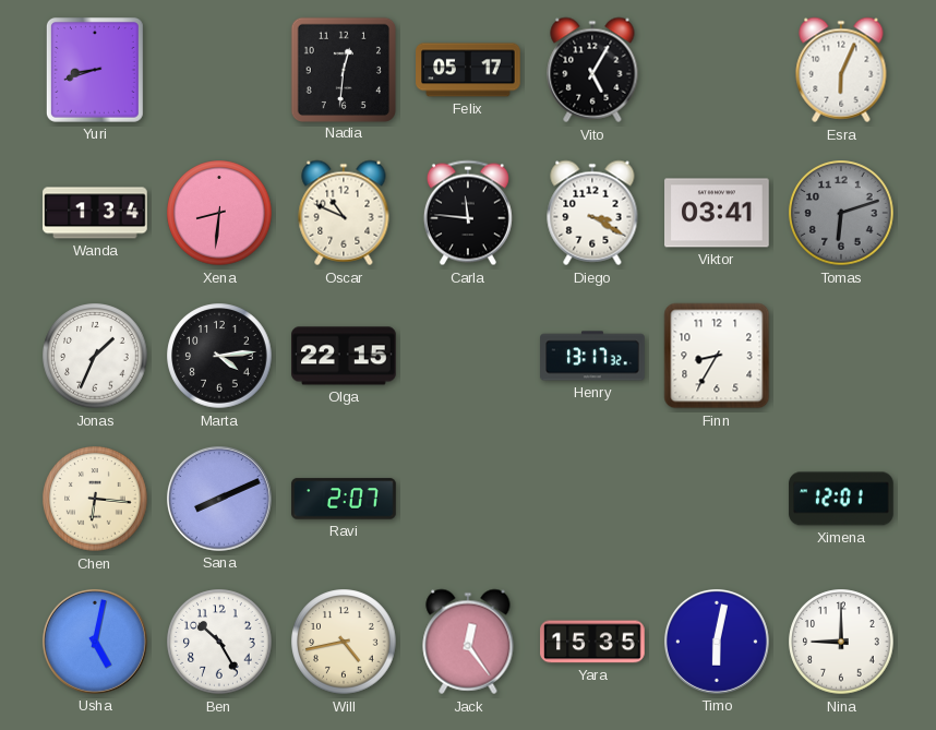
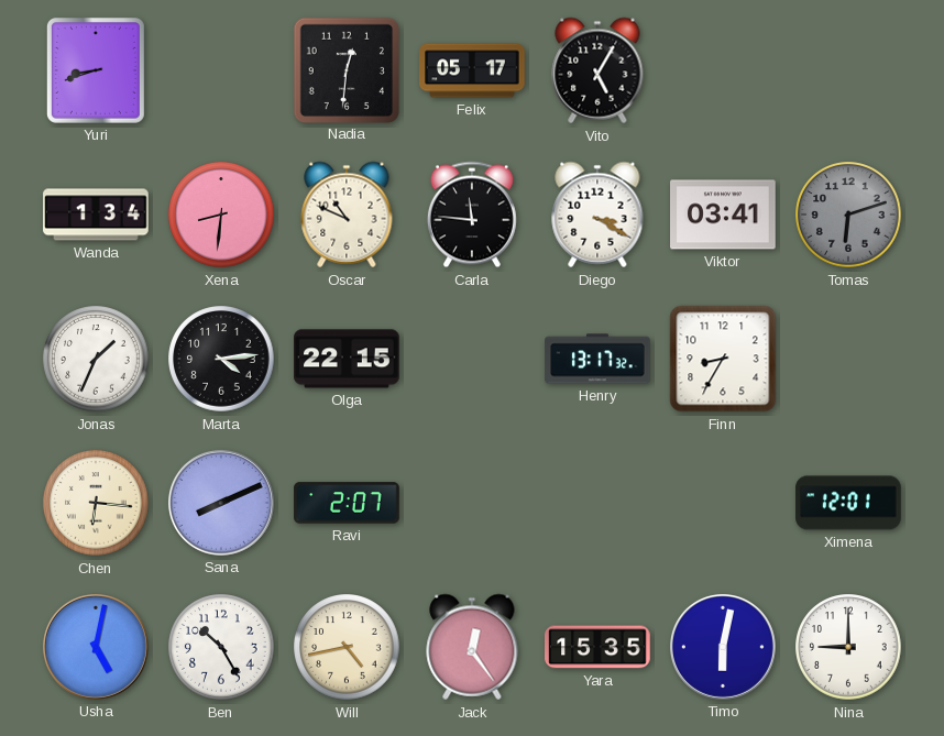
Esra: 6:04 -> none
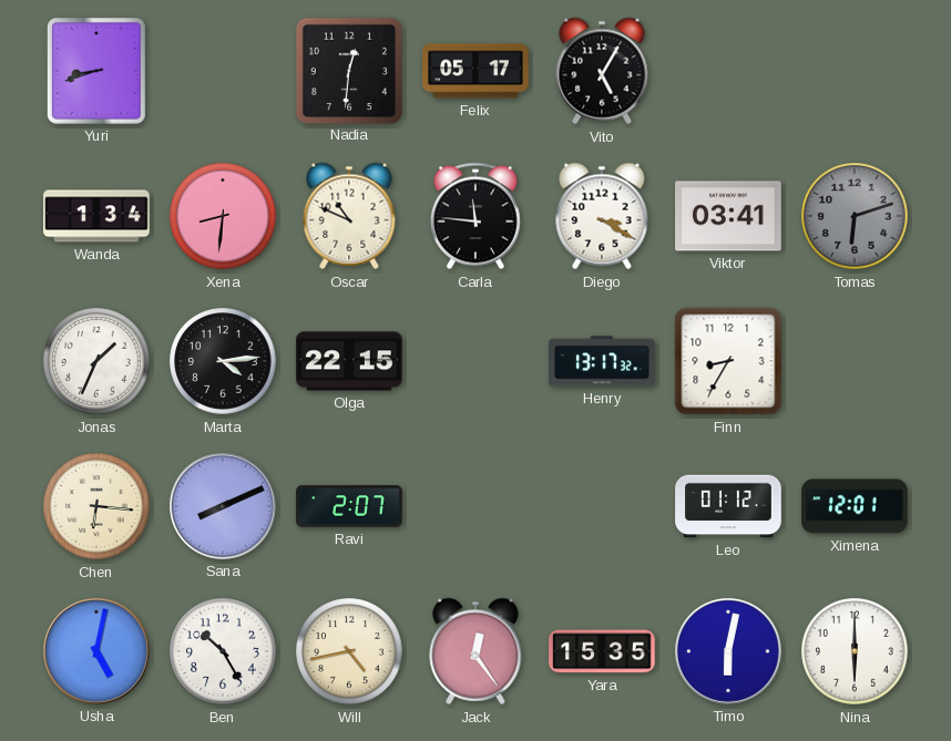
Leo: none -> 01:12
Nina: 9:00 -> 6:00
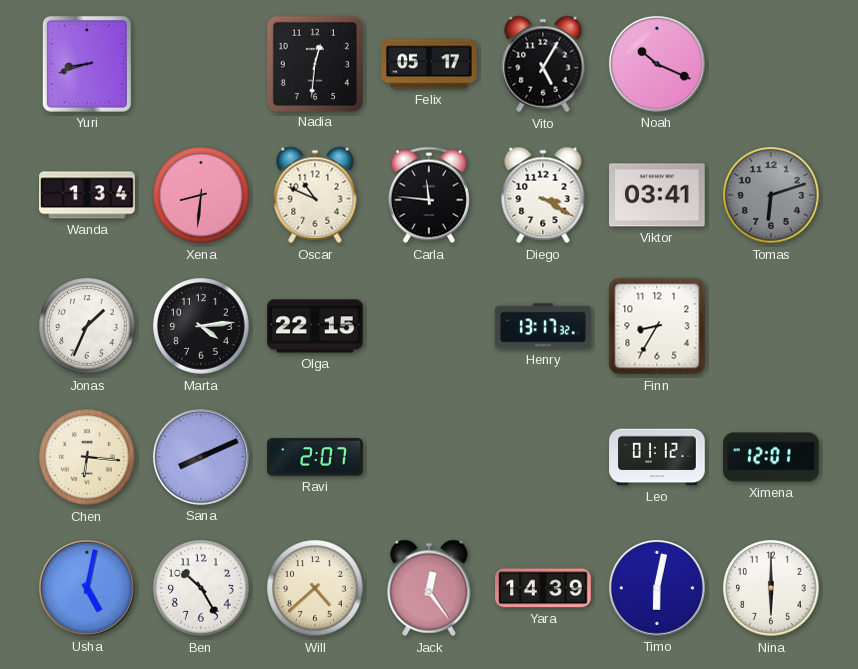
Noah: none -> 10:19
Will: 4:43 -> 4:38
Yara: 15:35 -> 14:39
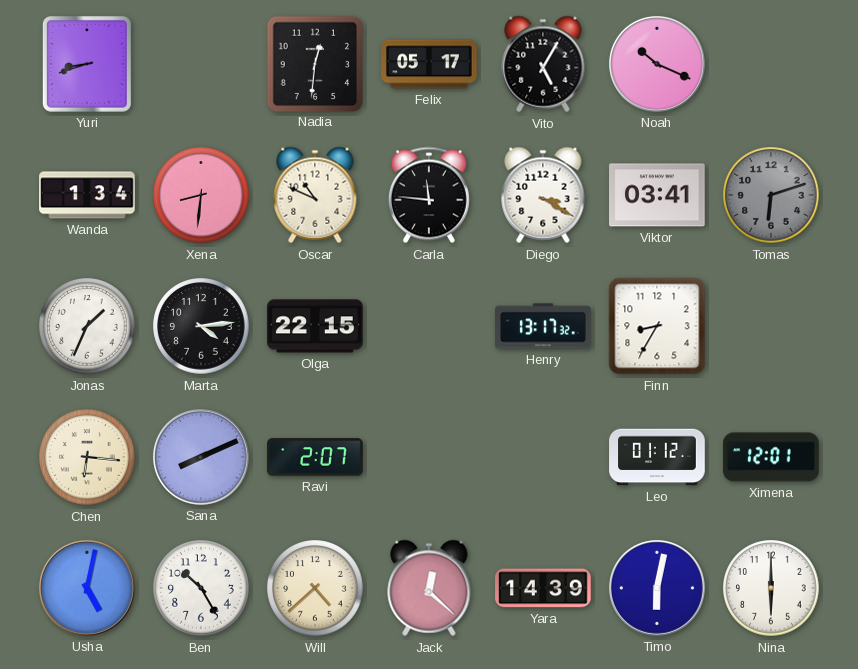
Jack: 12:24 -> 12:22
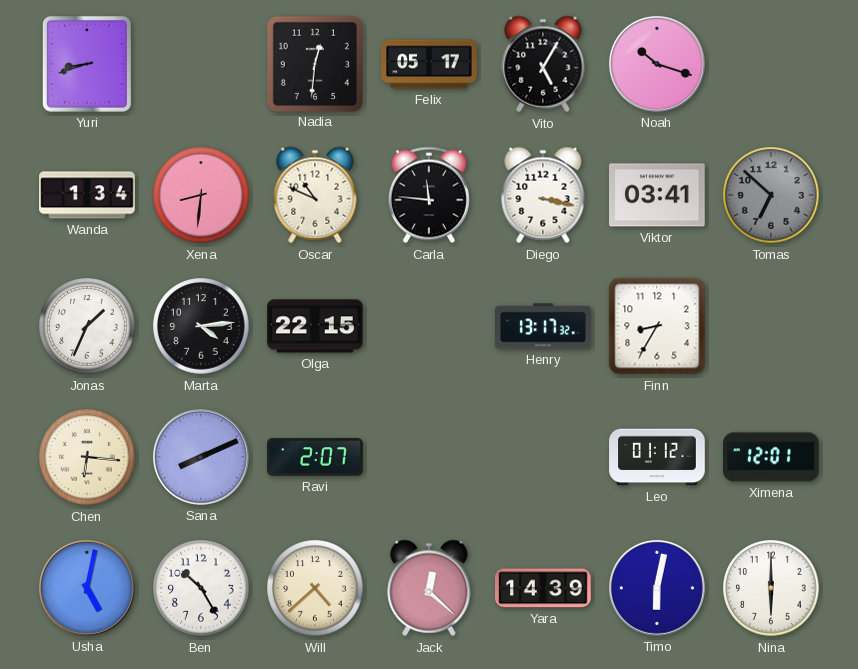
Noah: 10:19 -> 10:18
Diego: 3:20 -> 3:17
Tomas: 6:12 -> 6:52
